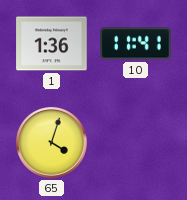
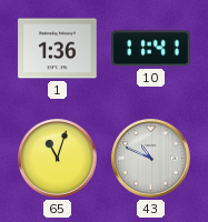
65: 4:03 -> 11:03
43: none -> 10:49
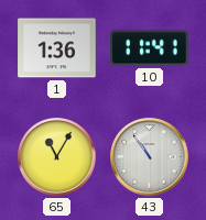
65: 11:03 -> 11:05
43: 10:49 -> 10:54
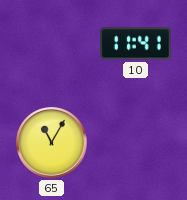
1: 1:36 -> none
43: 10:54 -> none
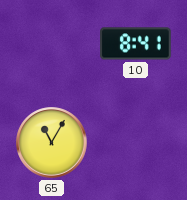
10: 11:41 -> 8:41
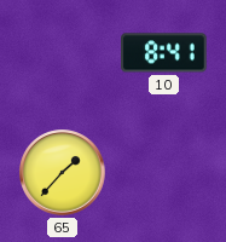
65: 11:05 -> 1:37
